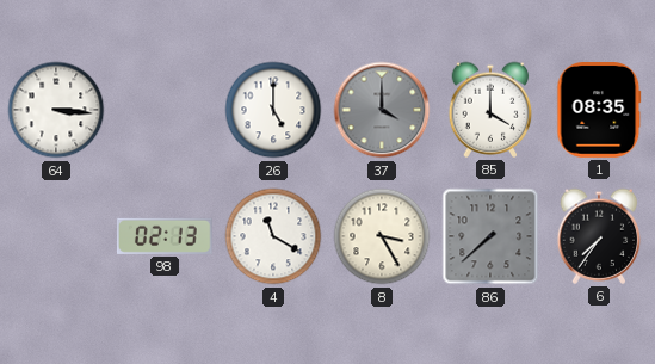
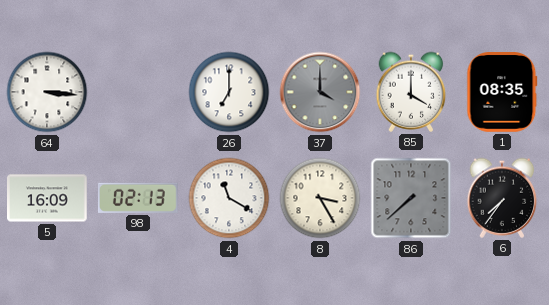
26: 5:00 -> 7:00
5: none -> 16:09
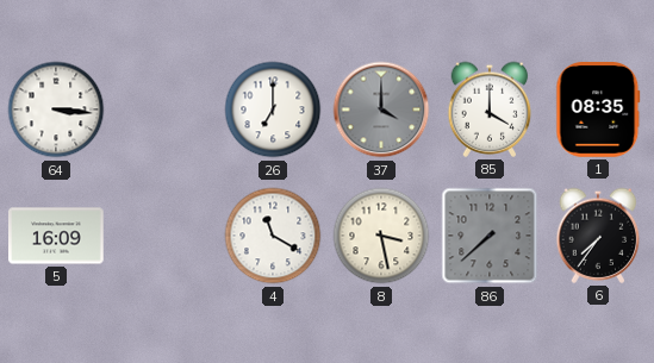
98: 02:13 -> none
8: 3:25 -> 3:28
